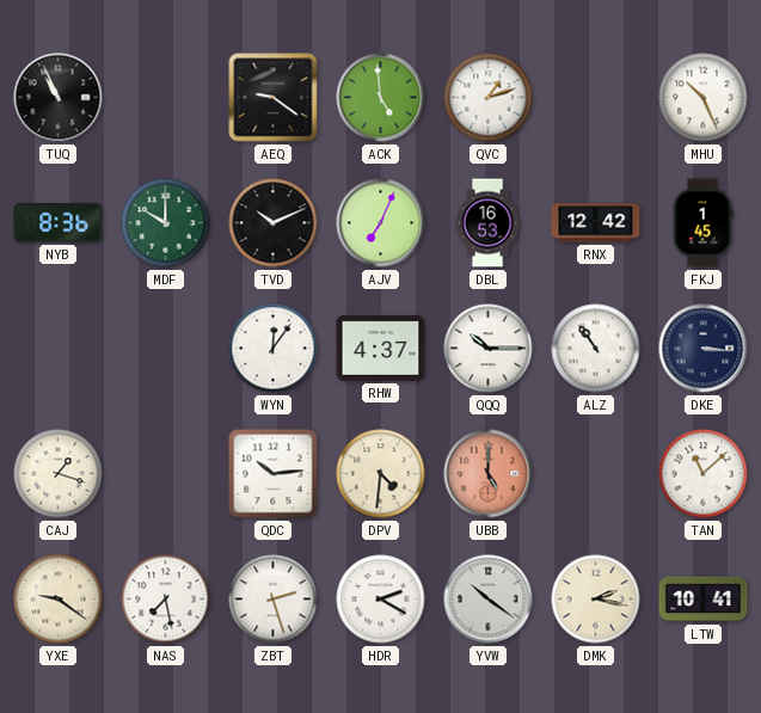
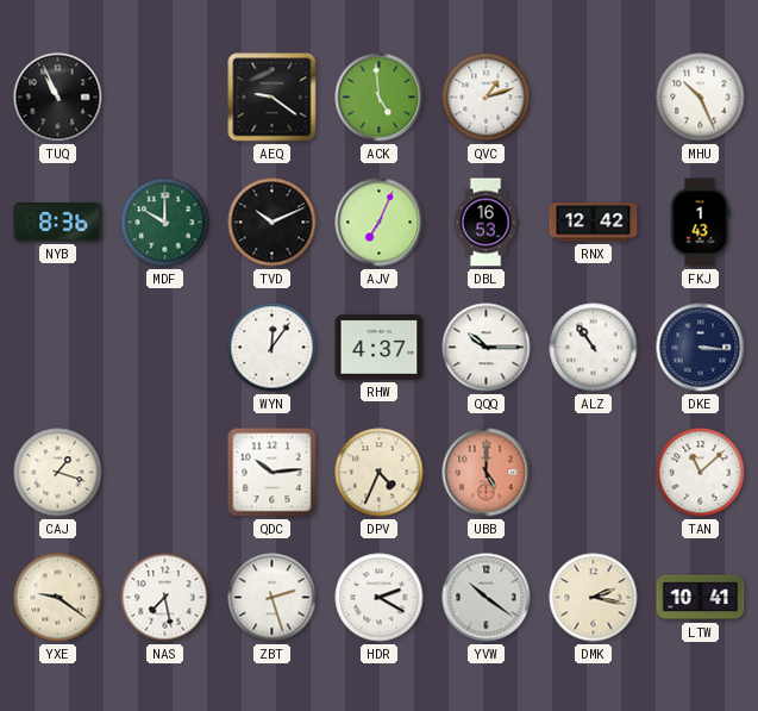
FKJ: 1:45 -> 1:43
DPV: 4:31 -> 4:34
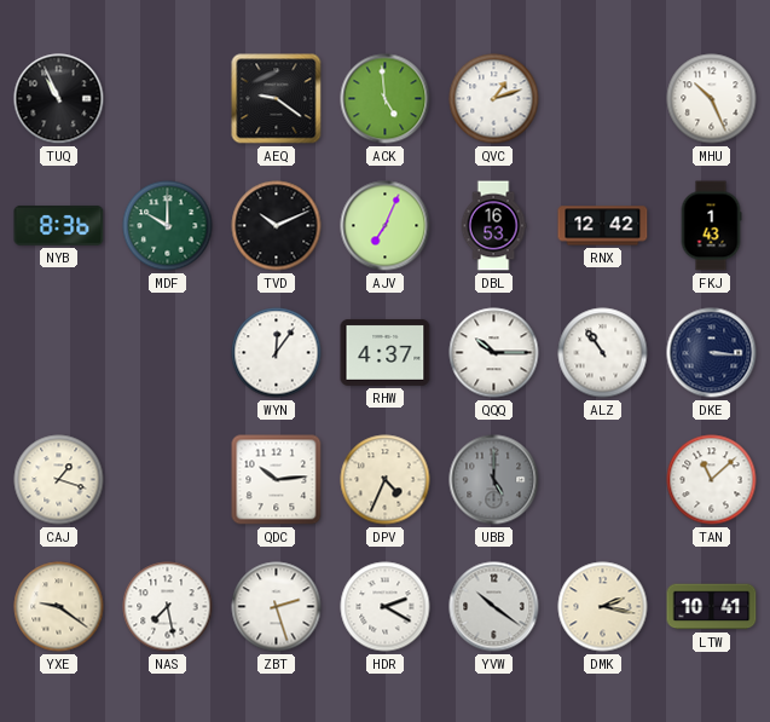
UBB dial: salmon -> grey
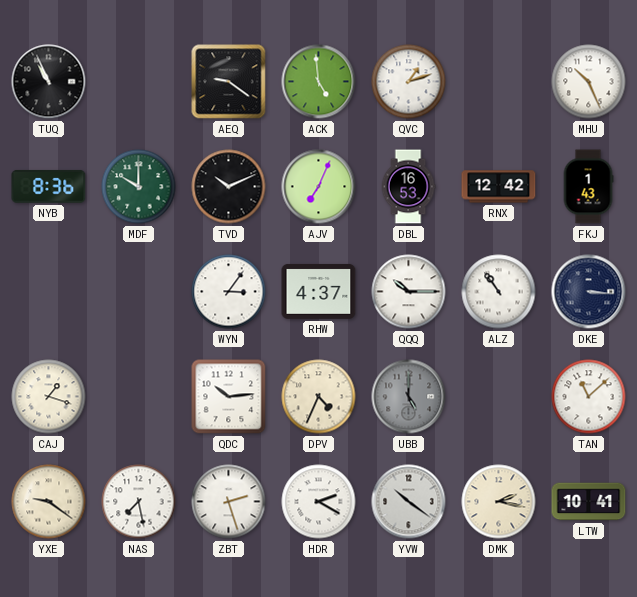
WYN: 12:06 -> 3:06
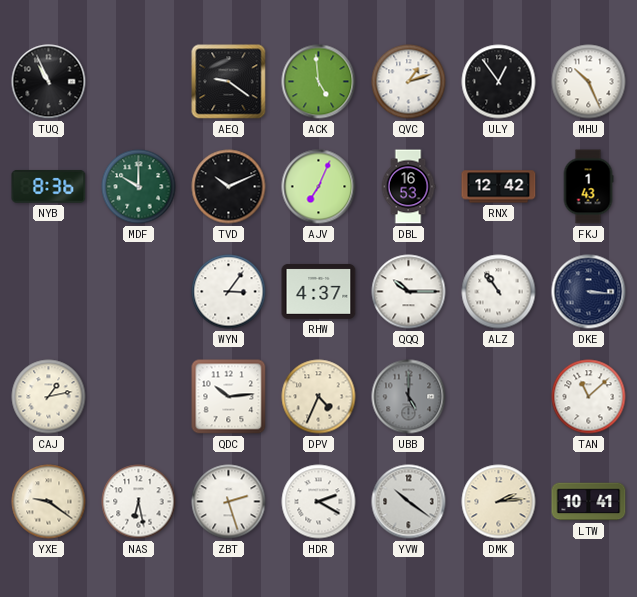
ULY: none -> 12:54
CAJ: 1:18 -> 1:13
NAS: 7:28 -> 6:28
DMK: 2:17 -> 2:14
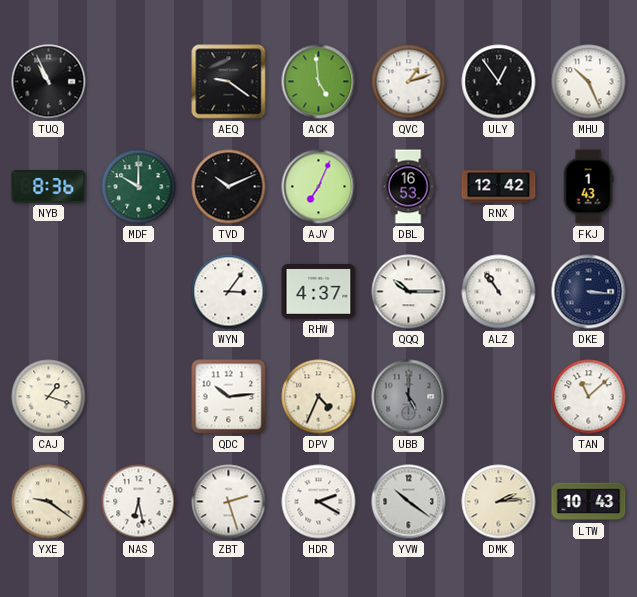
CAJ: 1:13 -> 1:18
LTW: 10:41 -> 10:43
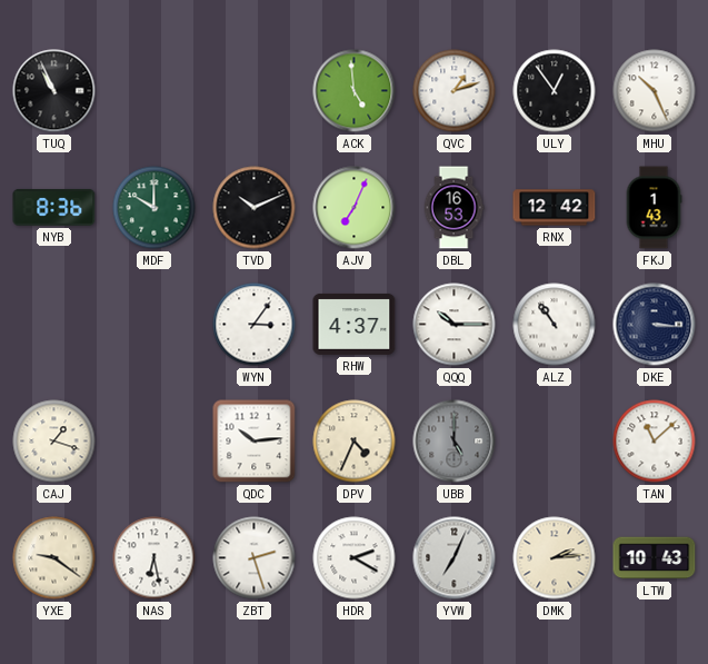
AEQ: 9:21 -> none
YVW: 10:21 -> 7:04
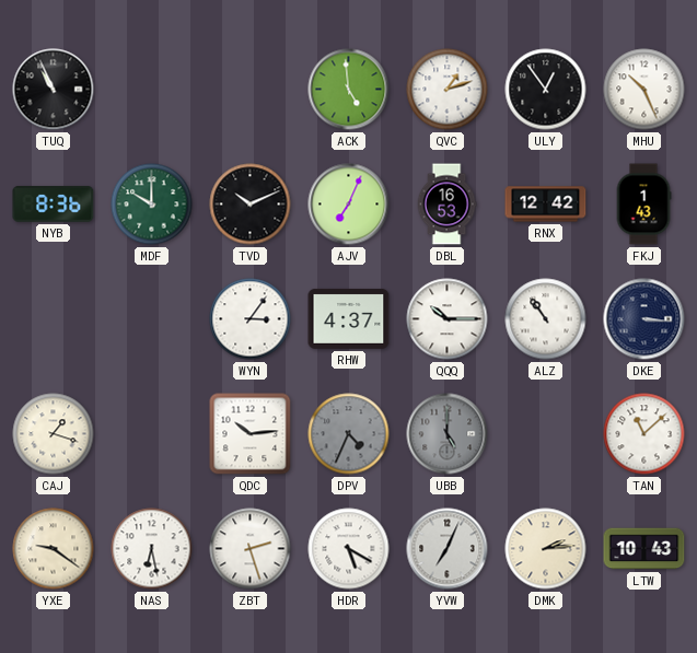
DPV dial: cream -> grey
HDR: 2:20 -> 5:20
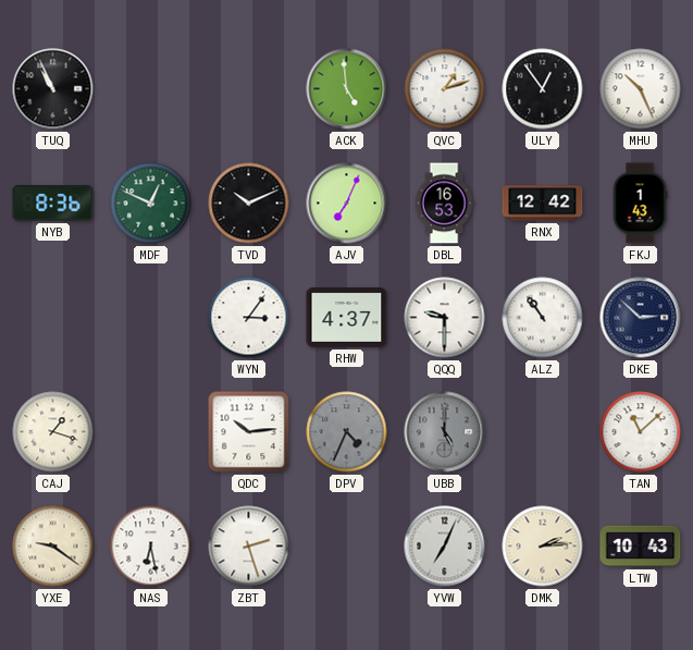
MDF: 10:00 -> 12:49
QQQ: 10:15 -> 9:30
DKE: 3:16 -> 2:52
HDR: 5:20 -> none
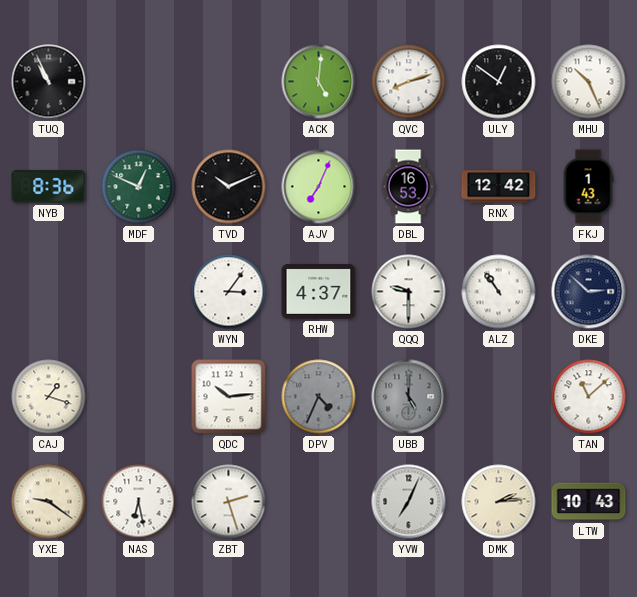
ACK: 4:59 -> 5:01
QVC: 1:12 -> 8:12
ULY: 12:54 -> 12:51
